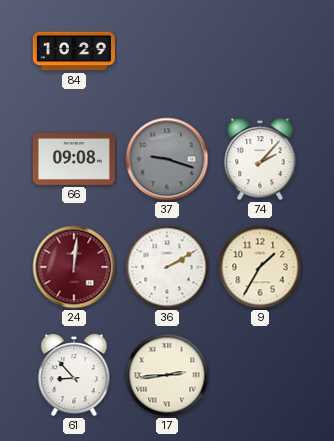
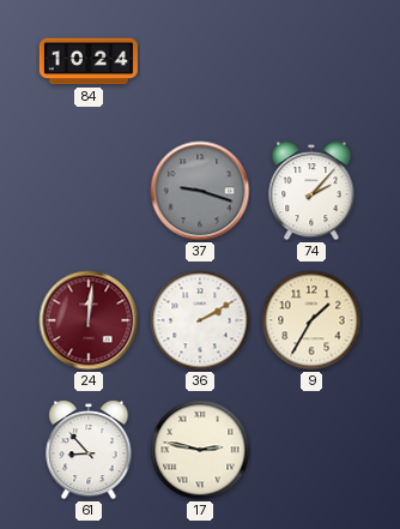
84: 10:29 -> 10:24
66: 09:08 -> none
17: 2:44 -> 2:47
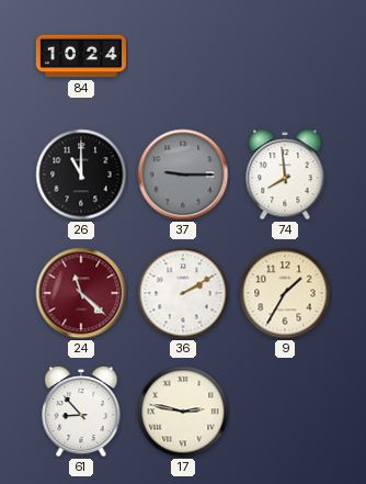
26: none -> 11:00
37: 9:18 -> 9:15
74: 2:07 -> 7:59
24: 12:01 -> 11:22
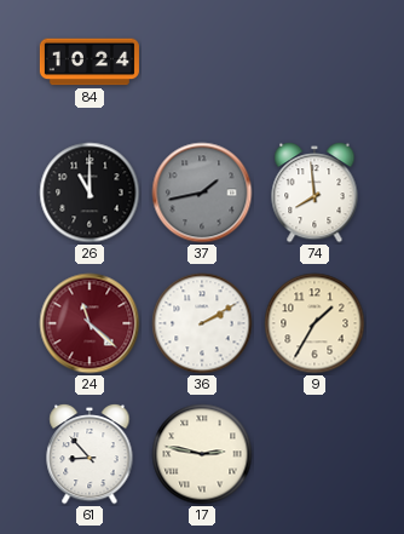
37: 9:15 -> 1:43
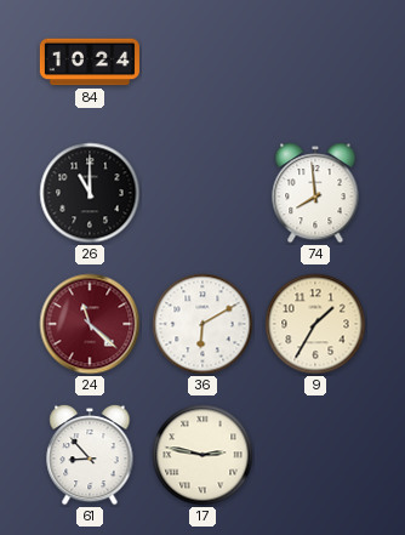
37: 1:43 -> none
36: 2:10 -> 6:10
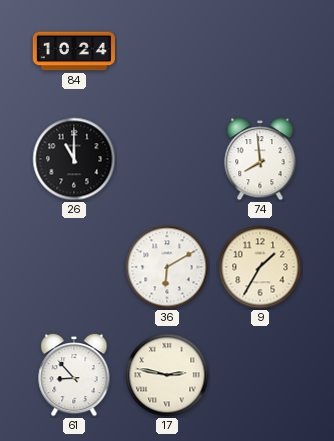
24: 11:22 -> none
